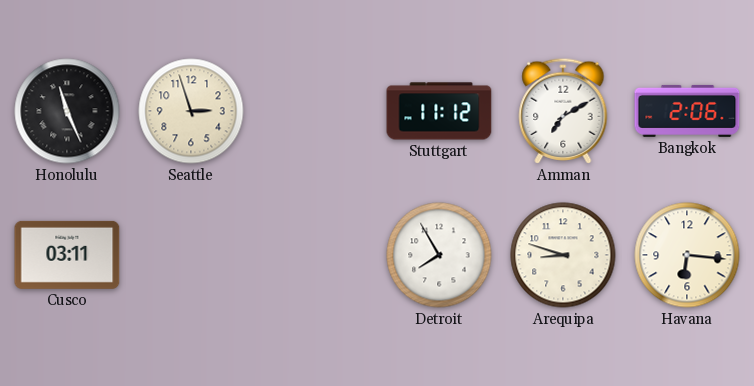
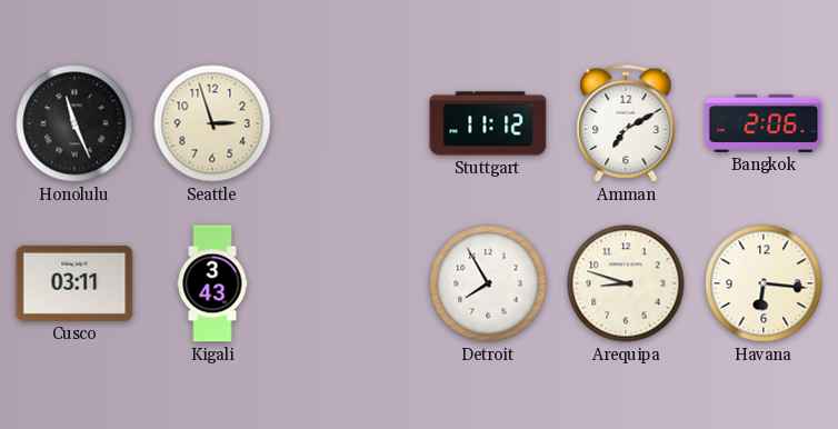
Kigali: none -> 3:43
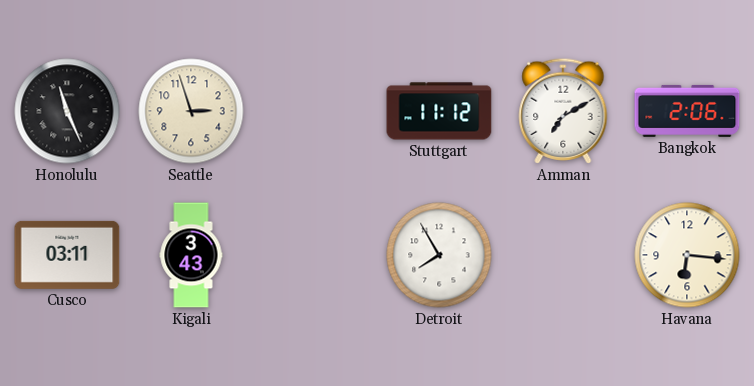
Arequipa: 8:48 -> none
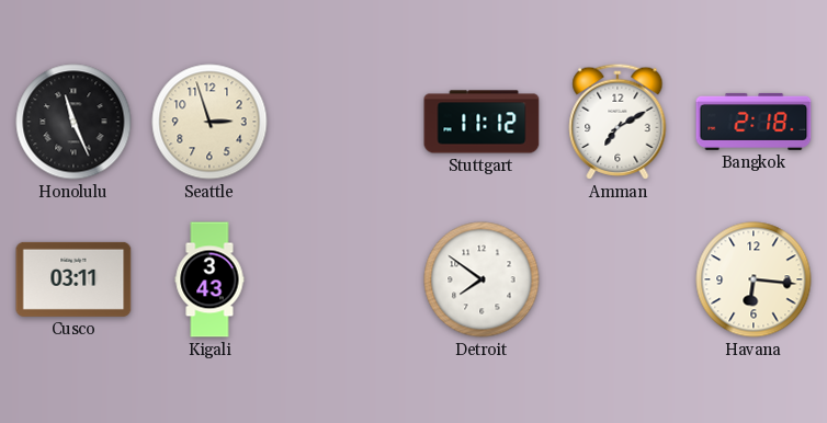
Bangkok: 2:06 -> 2:18
Detroit: 7:55 -> 7:51
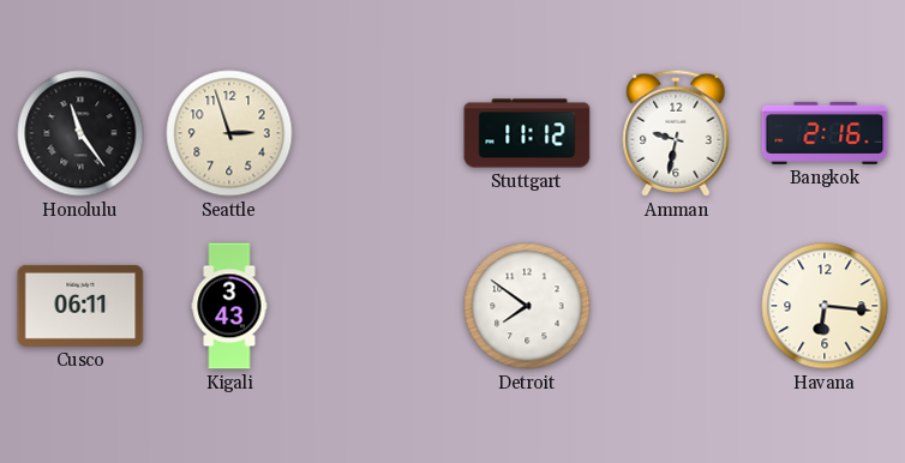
Honolulu: 11:26 -> 11:24
Amman: 7:10 -> 9:32
Bangkok: 2:18 -> 2:16
Cusco: 03:11 -> 06:11
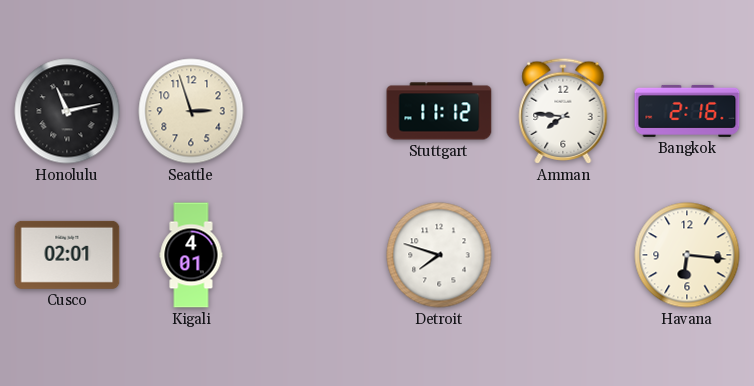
Honolulu: 11:24 -> 11:13
Amman: 9:32 -> 7:46
Cusco: 06:11 -> 02:01
Kigali: 3:43 -> 4:01
Detroit: 7:51 -> 7:48
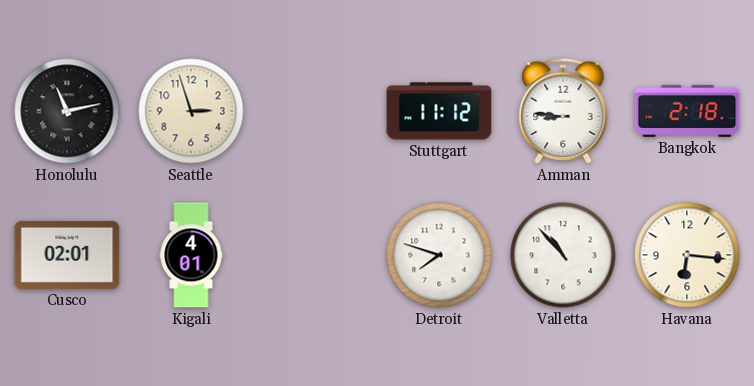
Amman: 7:46 -> 8:46
Bangkok: 2:16 -> 2:18
Valletta: none -> 10:53
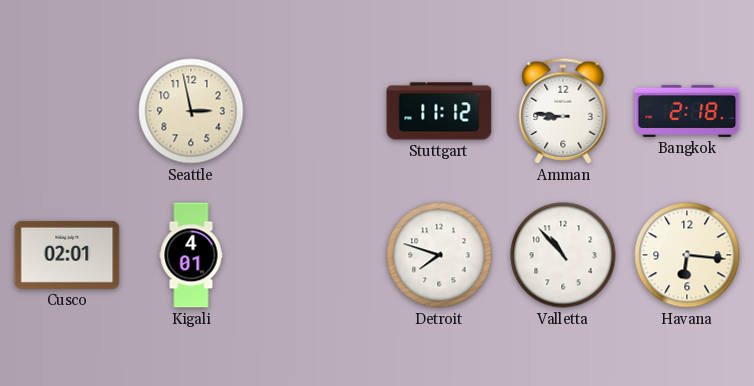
Honolulu: 11:13 -> none
Seattle: 2:57 -> 2:58
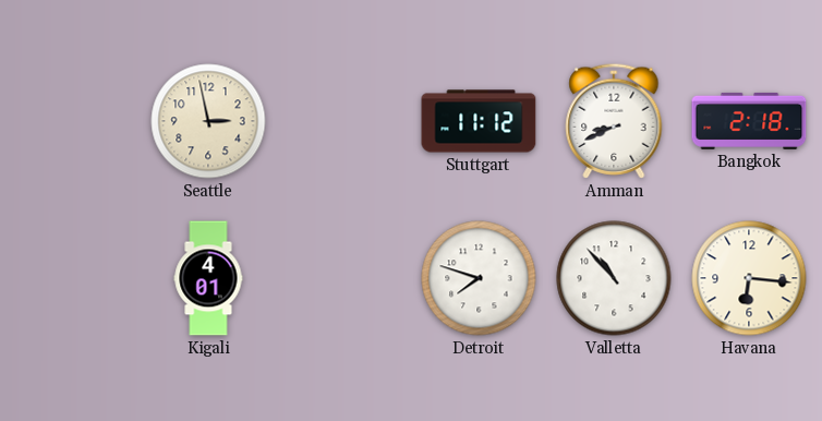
Amman: 8:46 -> 8:41
Cusco: 02:01 -> none
